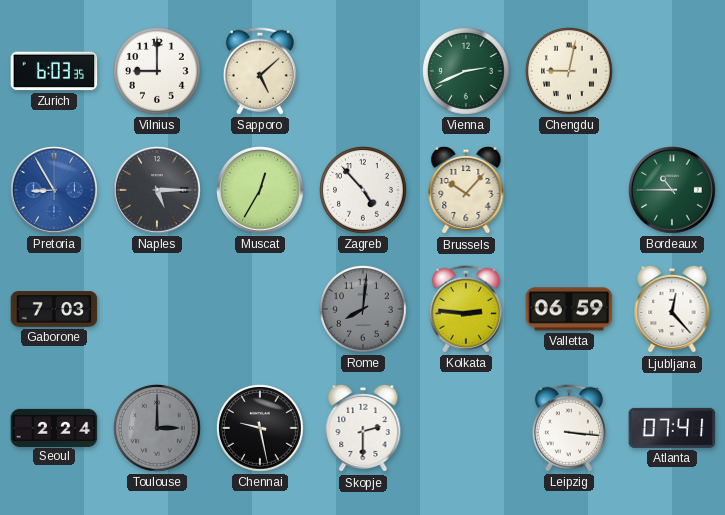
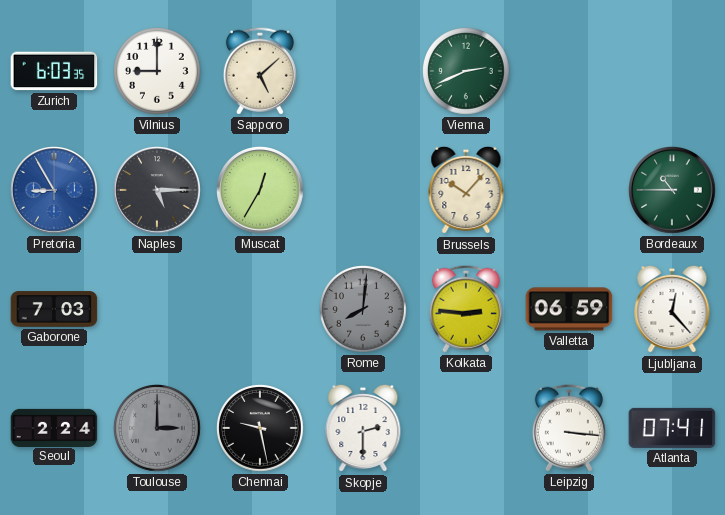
Chengdu: 9:02 -> none
Zagreb: 4:53 -> none
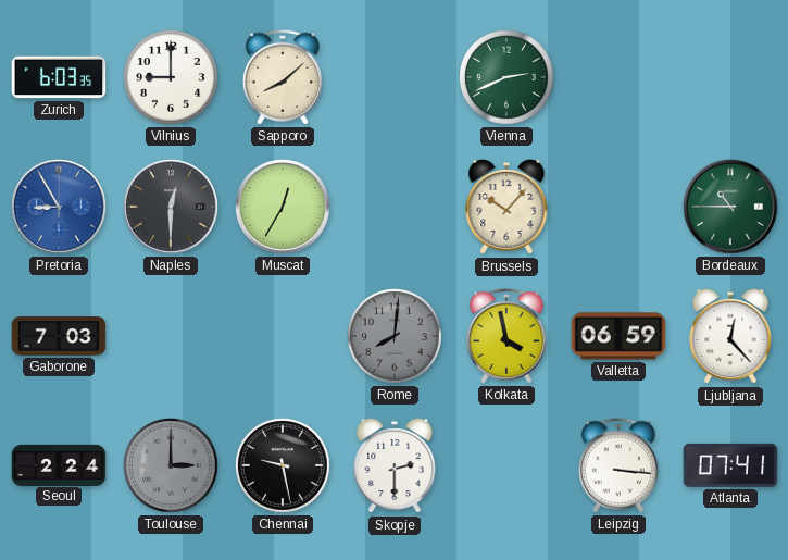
Sapporo: 5:08 -> 8:08
Naples: 5:15 -> 12:30
Kolkata: 2:46 -> 3:58
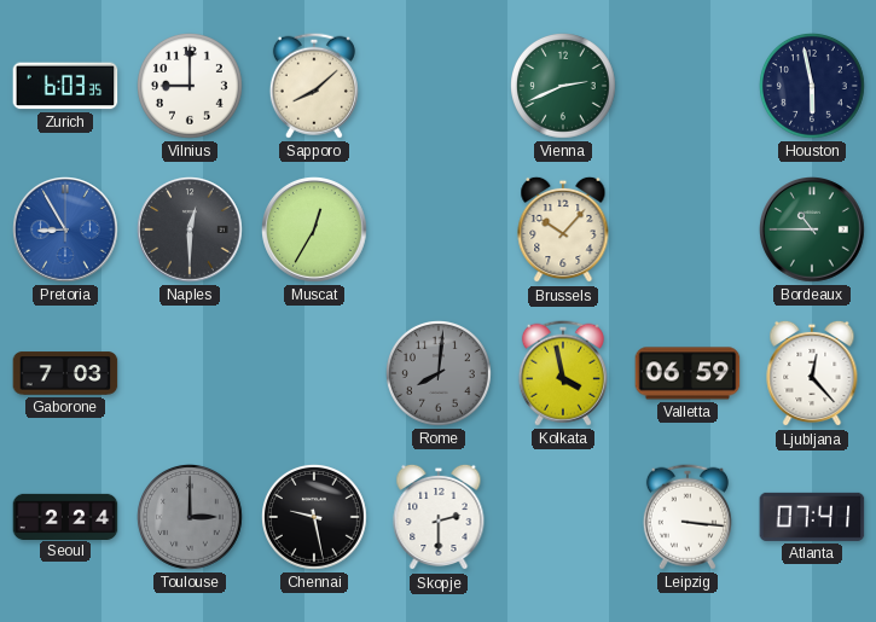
Houston: none -> 5:58
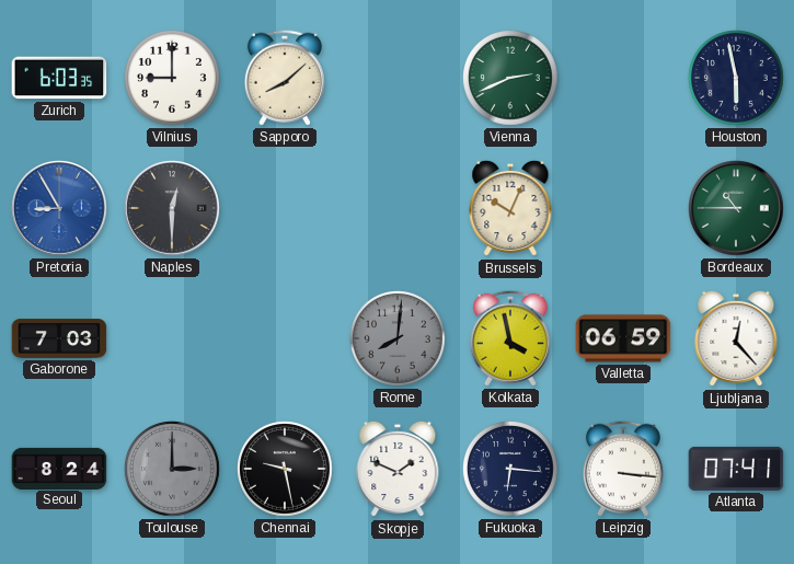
Muscat: 12:35 -> none
Brussels: 10:07 -> 10:04
Seoul: 2:24 -> 8:24
Skopje: 2:30 -> 1:49
Fukuoka: none -> 6:16
